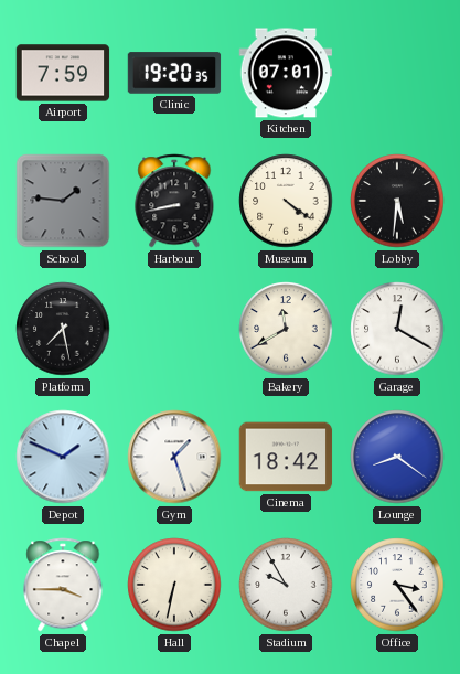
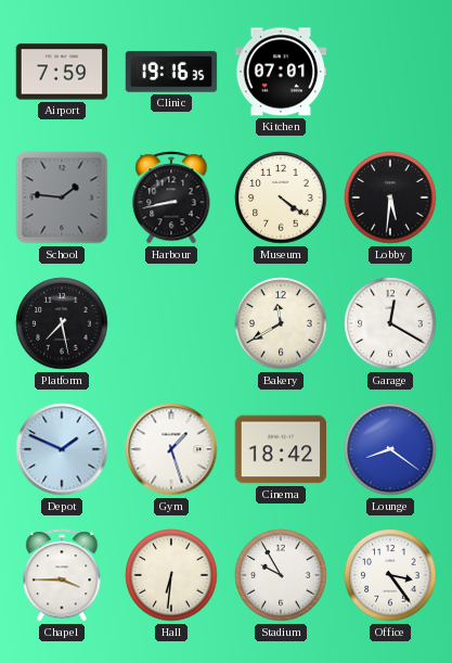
Clinic: 19:20 -> 19:16
Hall: 6:32 -> 6:31
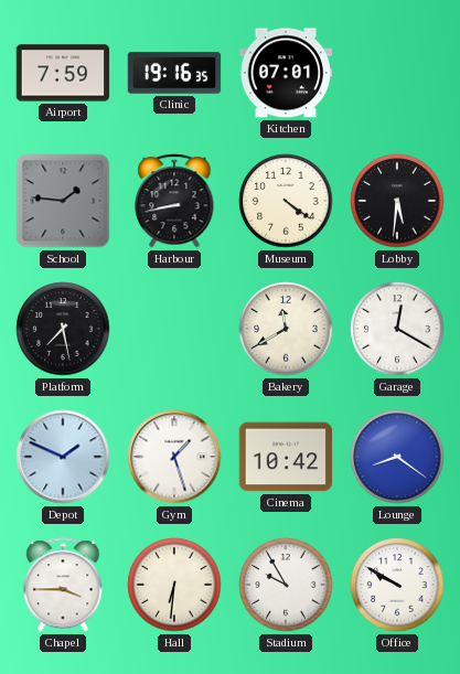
Cinema: 18:42 -> 10:42
Office: 3:24 -> 9:50
